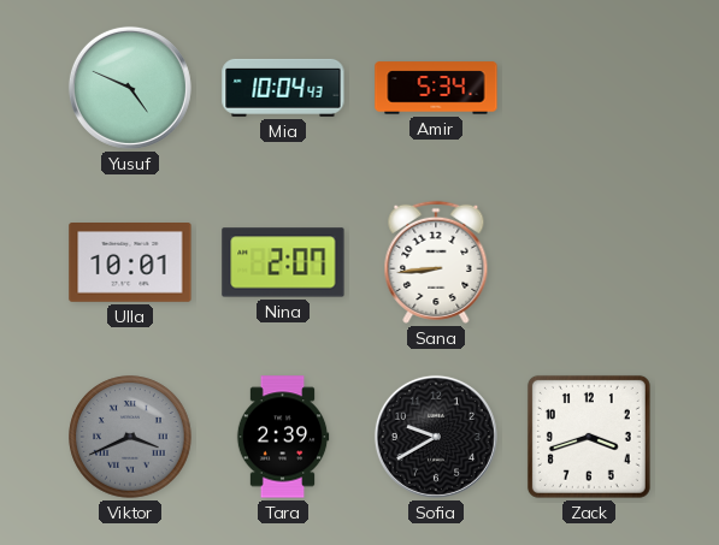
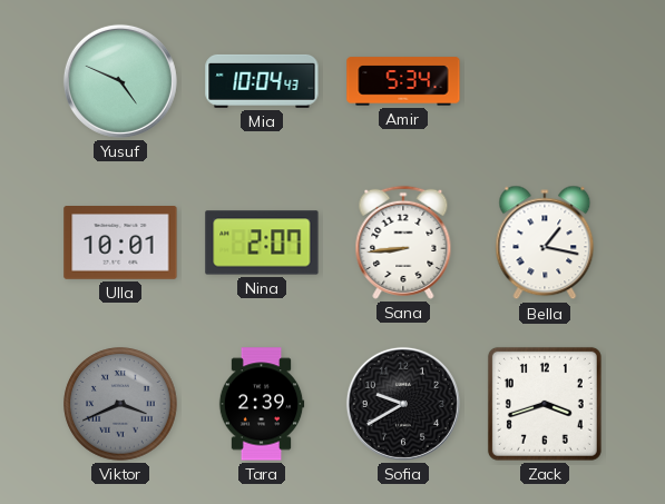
Bella: none -> 1:17
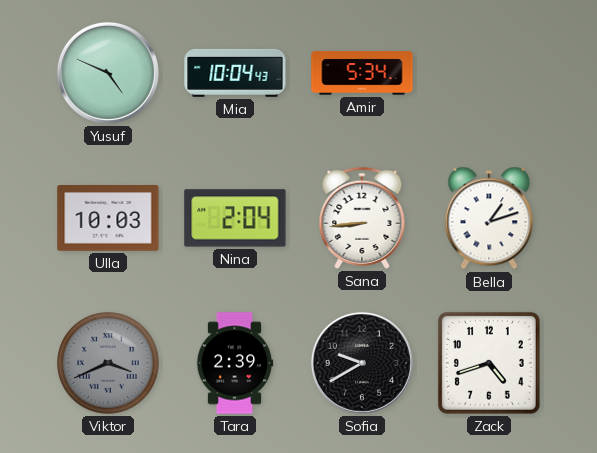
Ulla: 10:01 -> 10:03
Nina: 2:07 -> 2:04
Bella: 1:17 -> 1:12
Zack: 3:42 -> 4:42
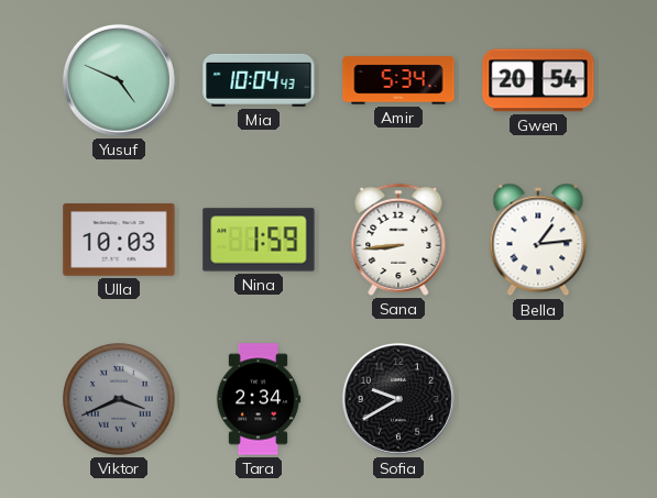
Gwen: none -> 20:54
Nina: 2:04 -> 1:59
Bella: 1:12 -> 1:14
Tara: 2:39 -> 2:34
Zack: 4:42 -> none
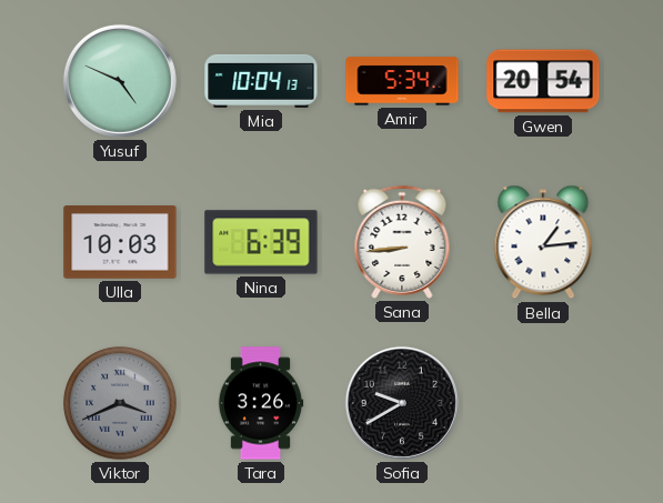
Mia: 10:04:43 -> 10:04:13
Nina: 1:59 -> 6:39
Tara: 2:34 -> 3:26
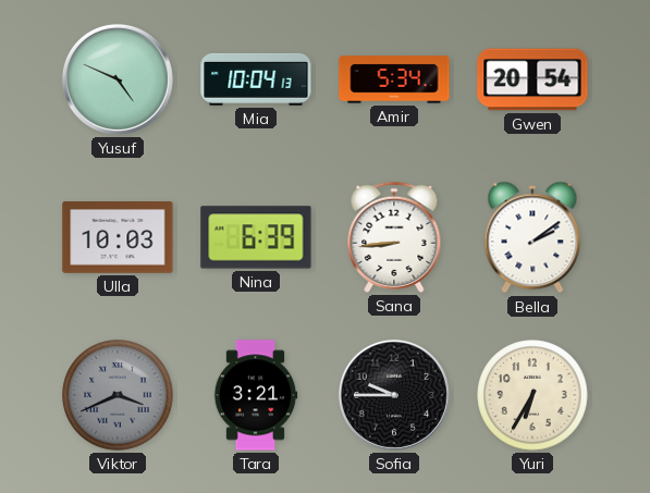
Bella: 1:14 -> 2:09
Tara: 3:26 -> 3:21
Sofia: 9:40 -> 9:45
Yuri: none -> 6:35
